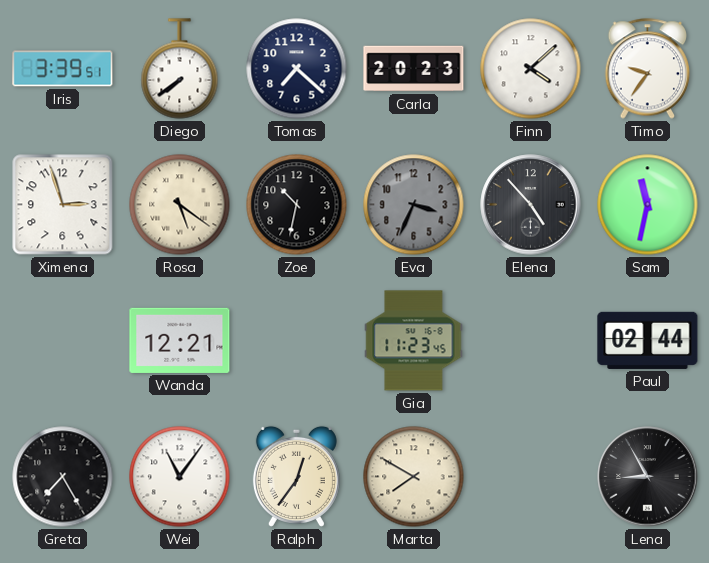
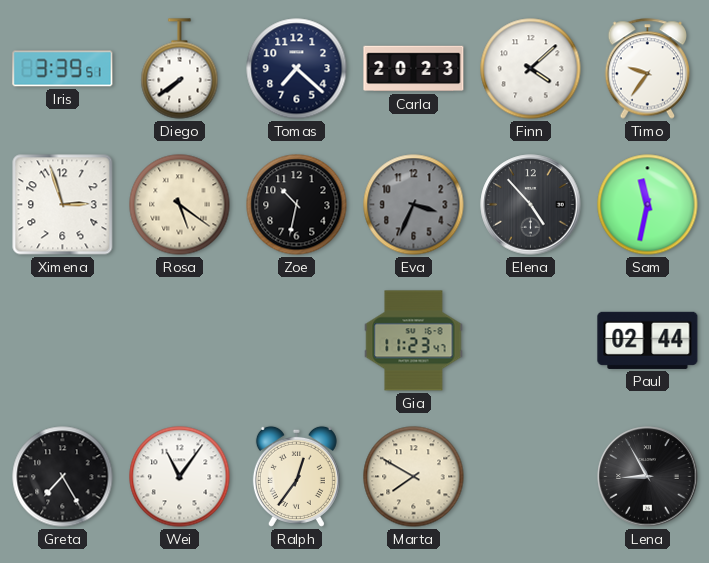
Wanda: 12:21 -> none
Gia: 11:23:45 -> 11:23:47
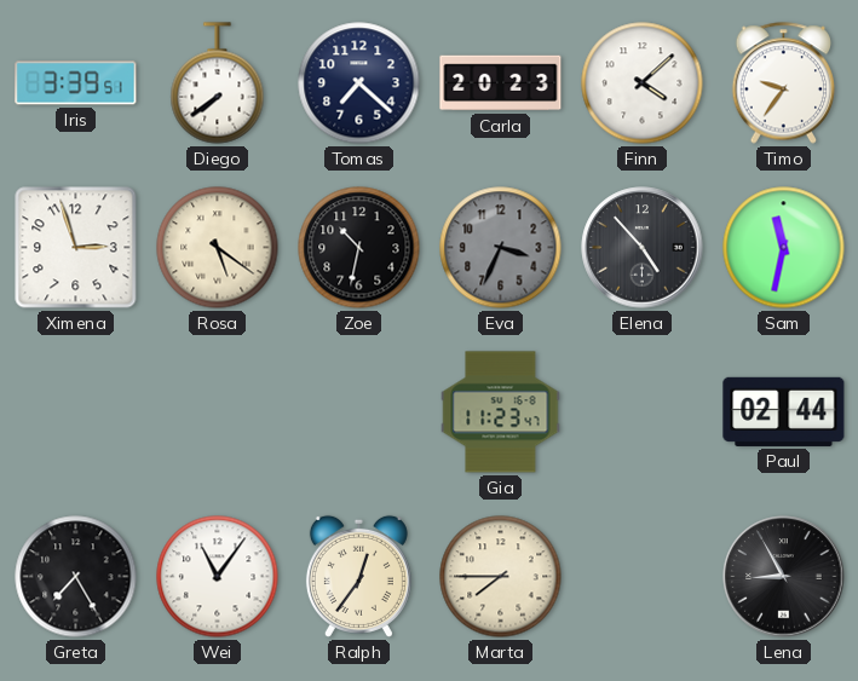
Marta: 7:50 -> 7:45
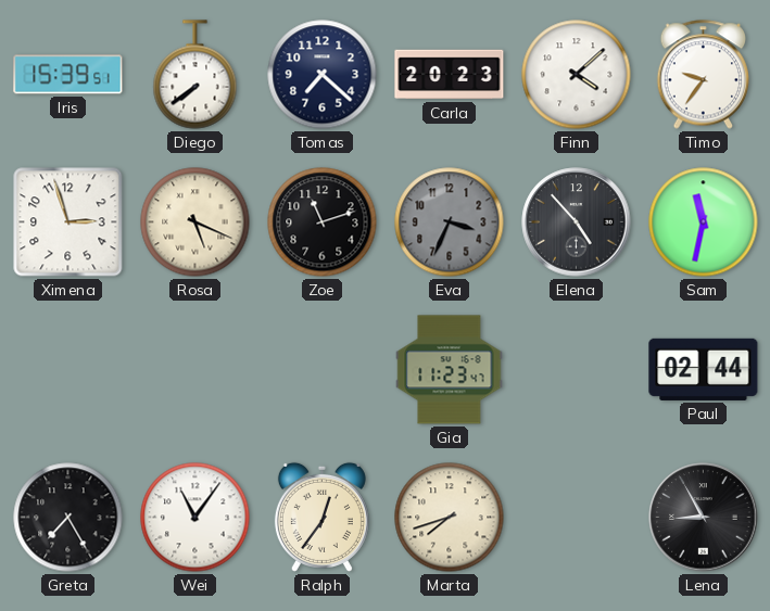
Iris: 3:39 -> 15:39
Rosa: 5:21 -> 5:19
Zoe: 10:32 -> 11:12
Marta: 7:45 -> 7:42
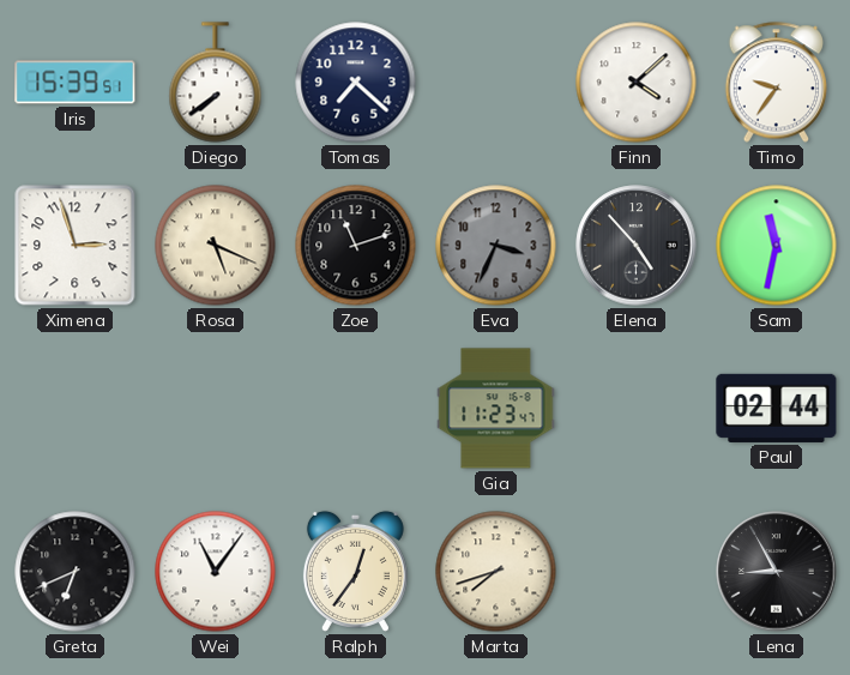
Carla: 20:23 -> none
Greta: 7:25 -> 6:41
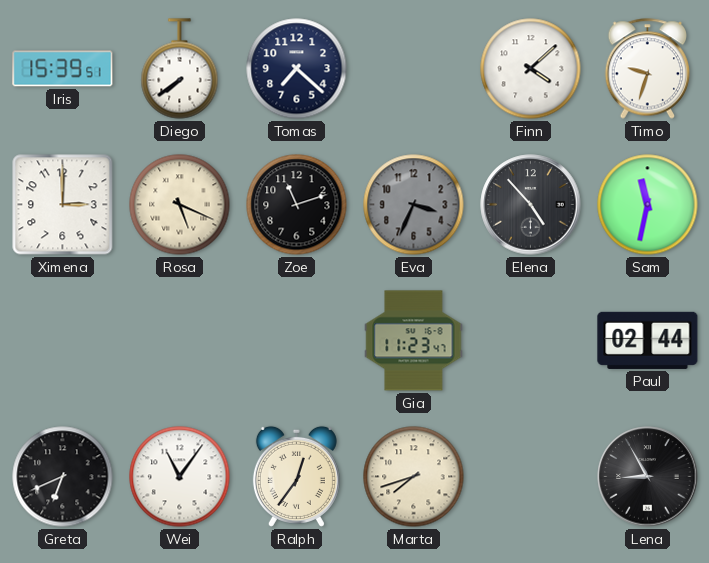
Timo: 9:36 -> 9:33
Ximena: 2:57 -> 3:00
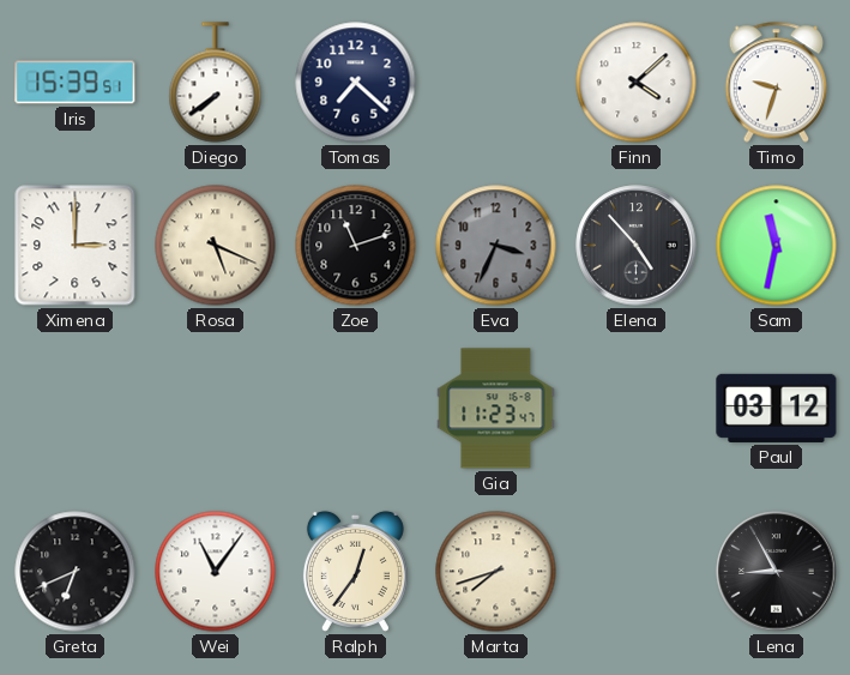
Paul: 02:44 -> 03:12
